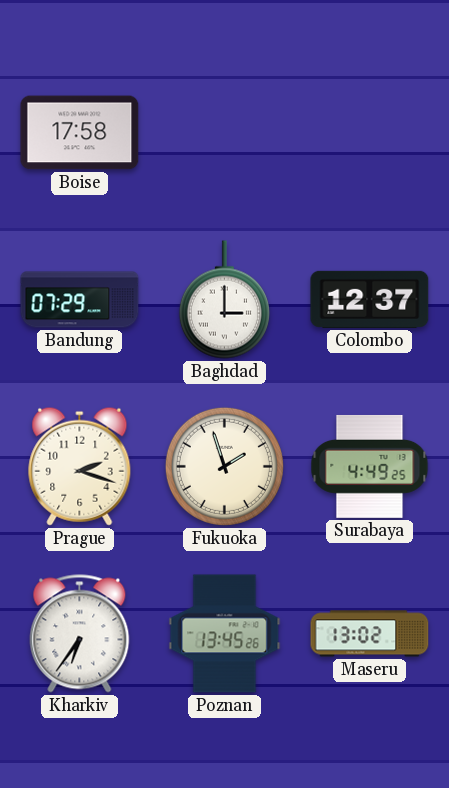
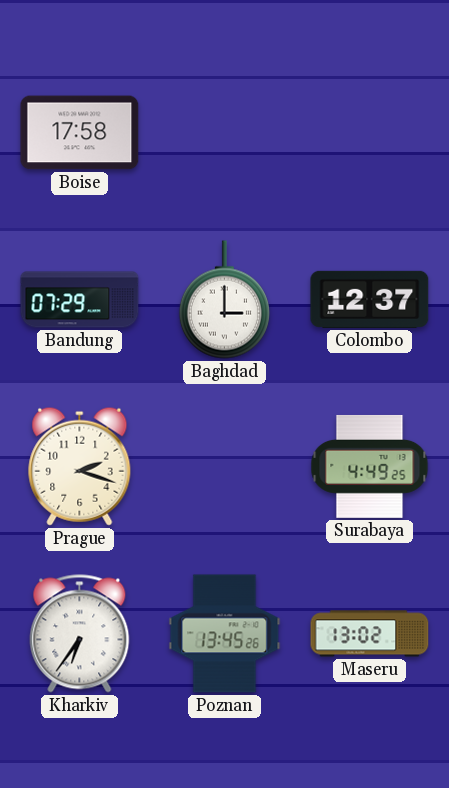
Fukuoka: 1:57 -> none
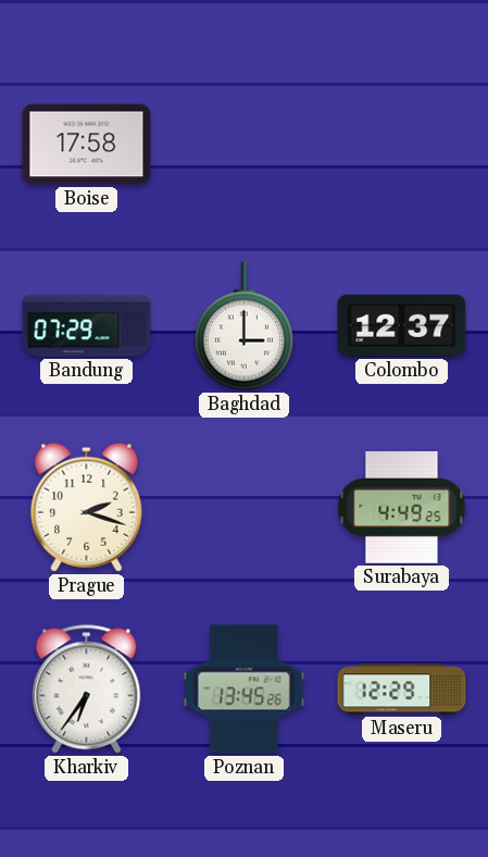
Maseru: 13:02 -> 12:29
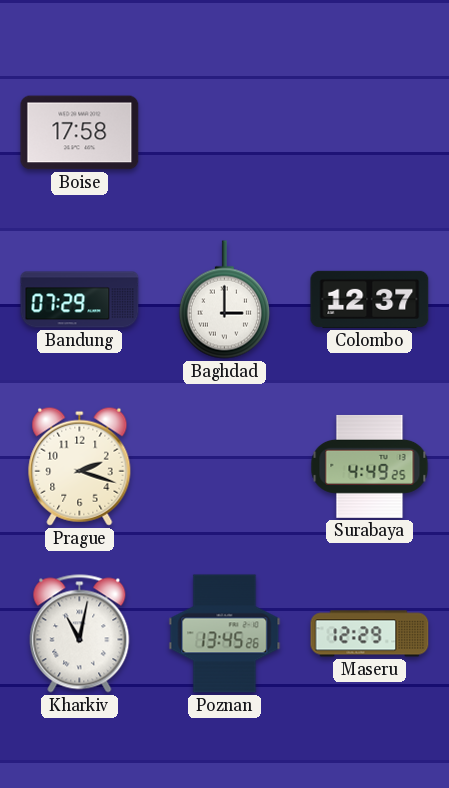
Kharkiv: 6:36 -> 11:02
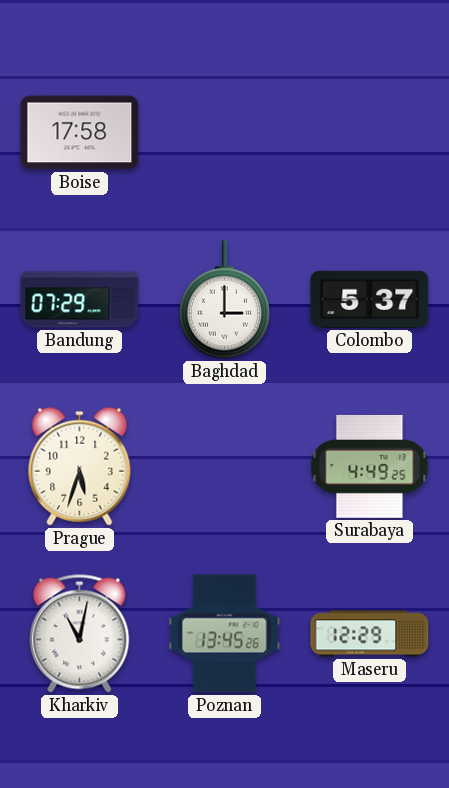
Colombo: 12:37 -> 5:37
Prague: 2:18 -> 5:33
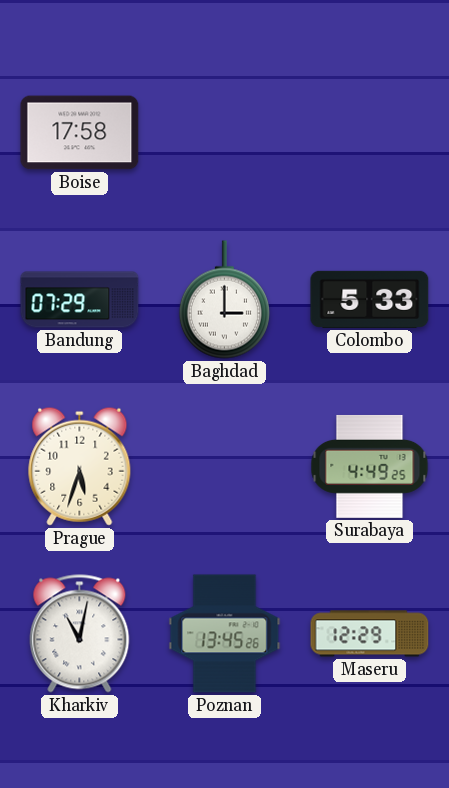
Colombo: 5:37 -> 5:33
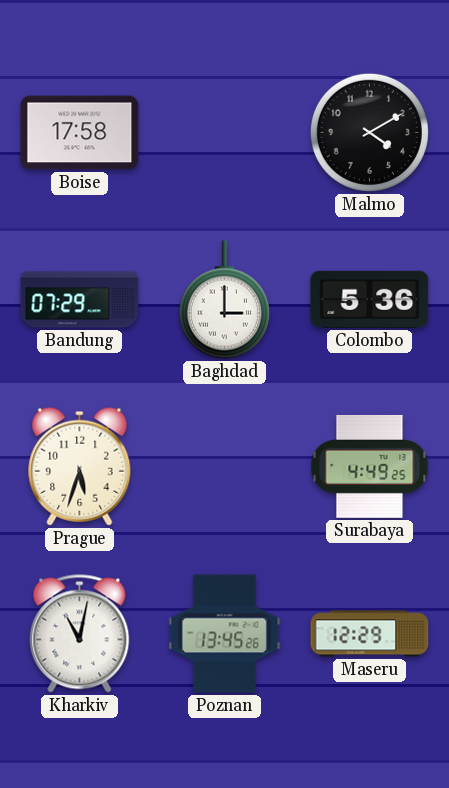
Malmo: none -> 4:10
Colombo: 5:33 -> 5:36
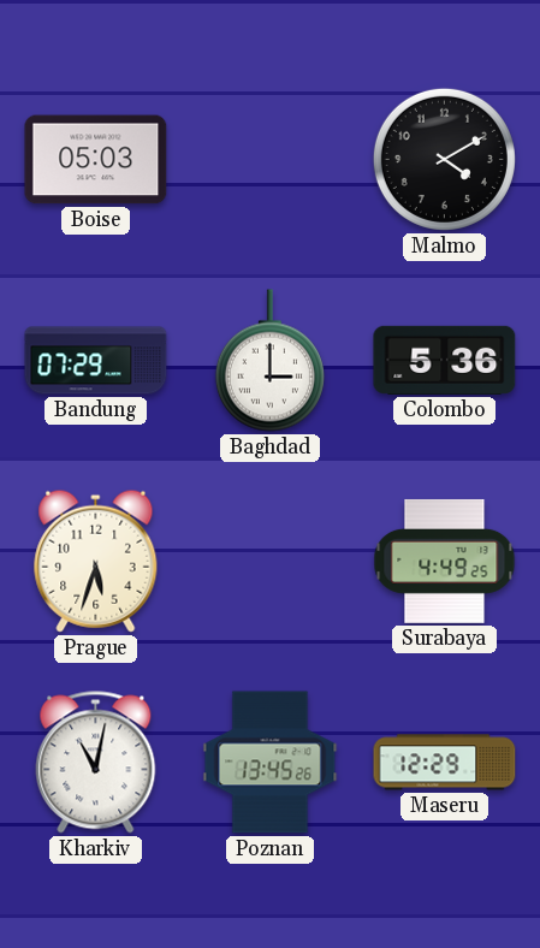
Boise: 17:58 -> 05:03
